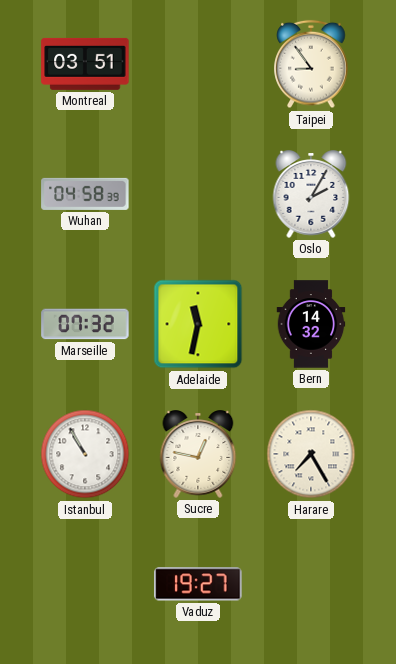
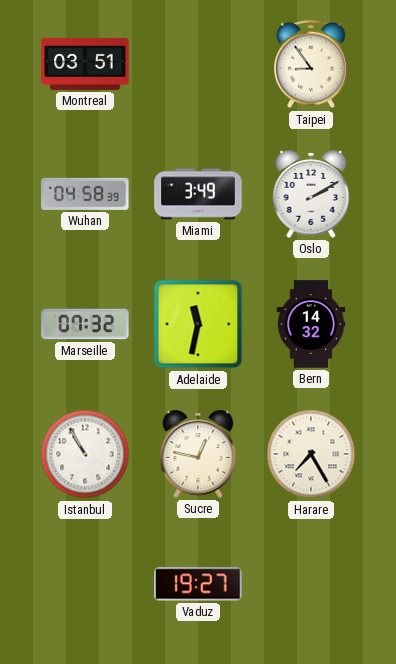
Miami: none -> 3:49
Oslo: 2:05 -> 2:10
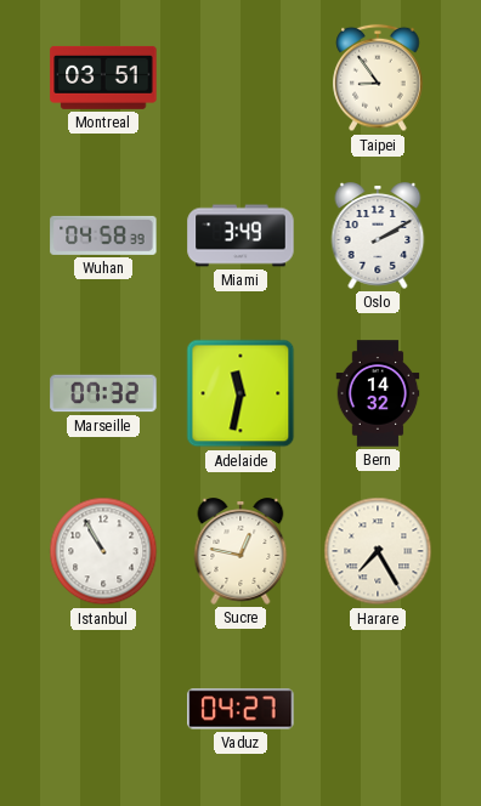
Vaduz: 19:27 -> 04:27
